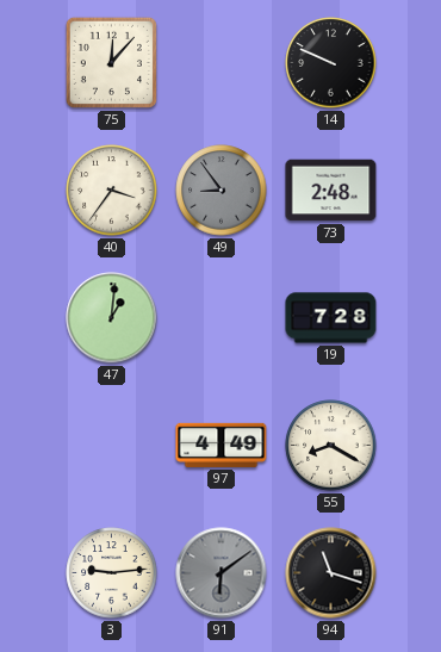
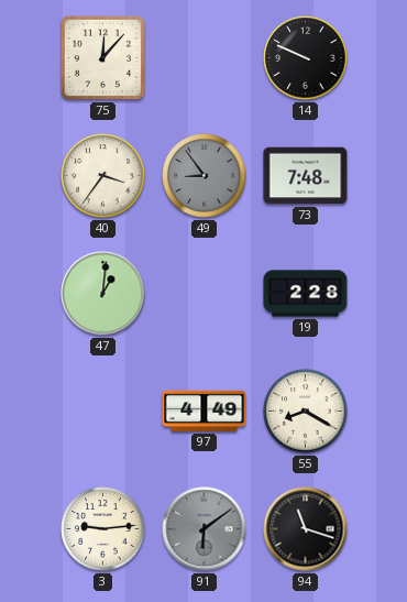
73: 2:48 -> 7:48
19: 7:28 -> 2:28
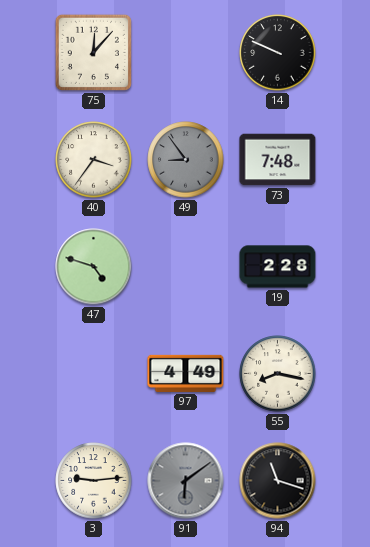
47: 1:01 -> 4:48
55: 8:20 -> 8:17
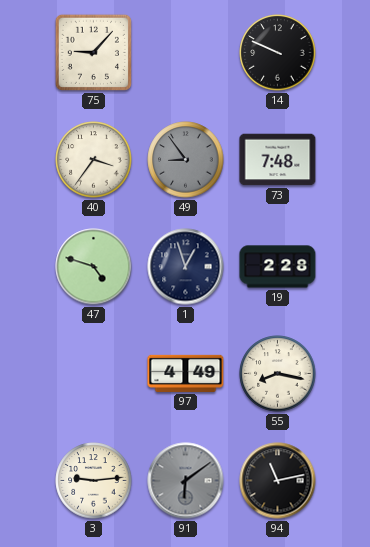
75: 12:07 -> 9:07
1: none -> 12:57
94: 11:18 -> 11:13
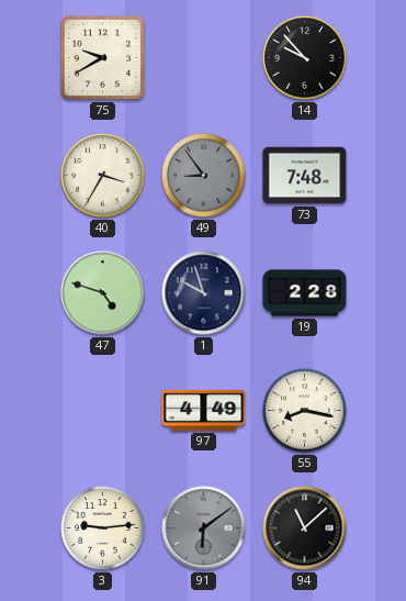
75: 9:07 -> 9:40
14: 9:49 -> 9:53
40: 3:36 -> 3:35
1: 12:57 -> 9:57
94: 11:13 -> 11:08
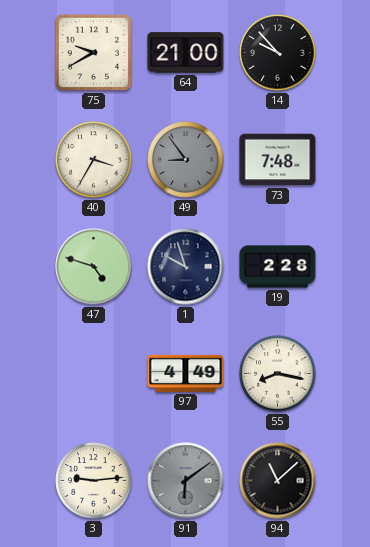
64: none -> 21:00
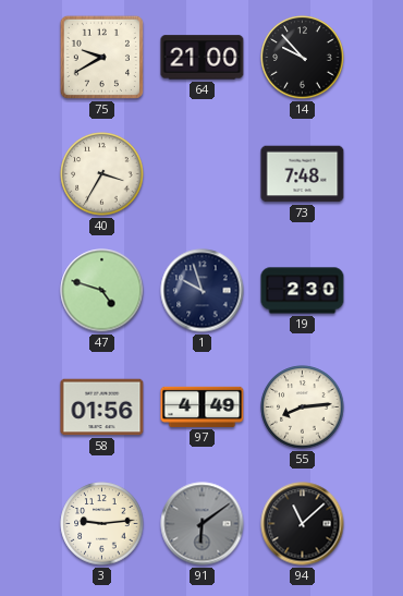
49: 8:54 -> none
19: 2:28 -> 2:30
58: none -> 01:56
55: 8:17 -> 8:14
